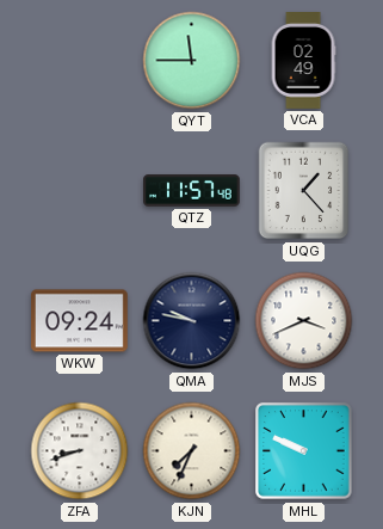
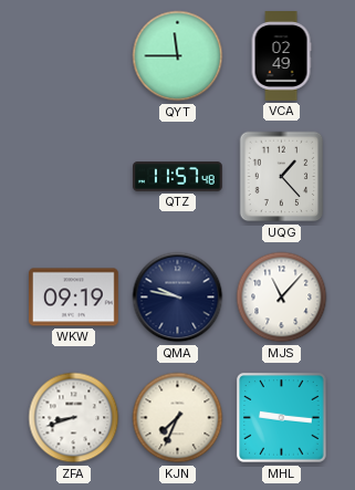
WKW: 09:24 -> 09:19
MJS: 3:41 -> 11:07
MHL: 9:49 -> 9:16
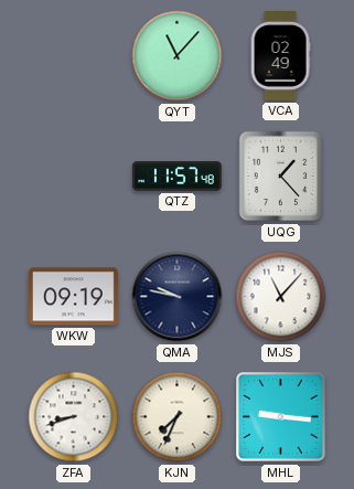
QYT: 11:45 -> 11:07
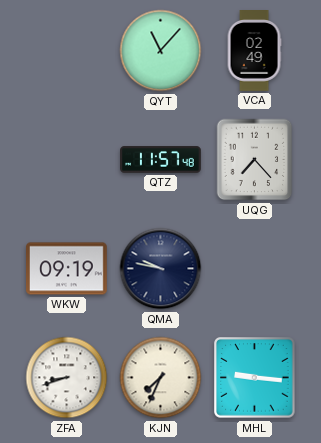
UQG: 1:23 -> 7:23
MJS: 11:07 -> none
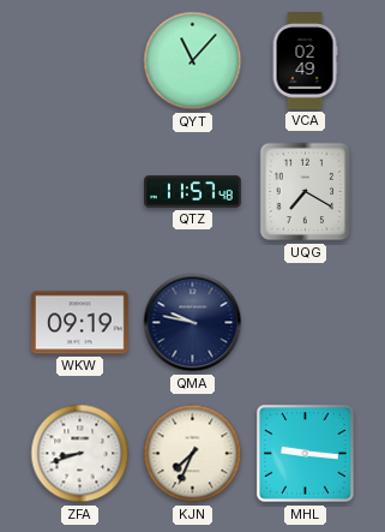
UQG: 7:23 -> 7:20
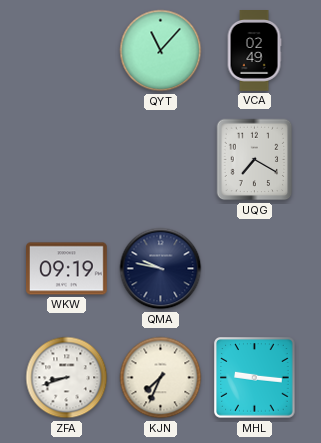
QTZ: 11:57 -> none
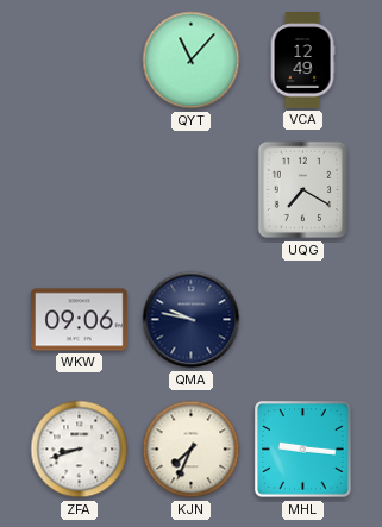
VCA: 02:49 -> 12:49
WKW: 09:19 -> 09:06
